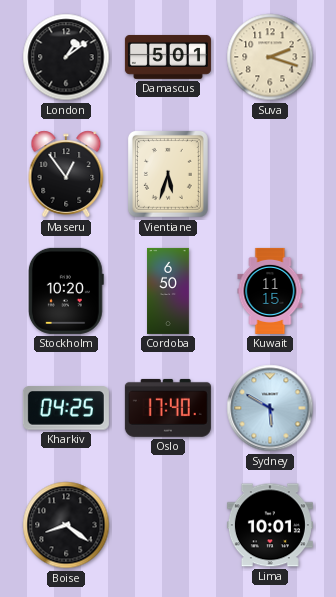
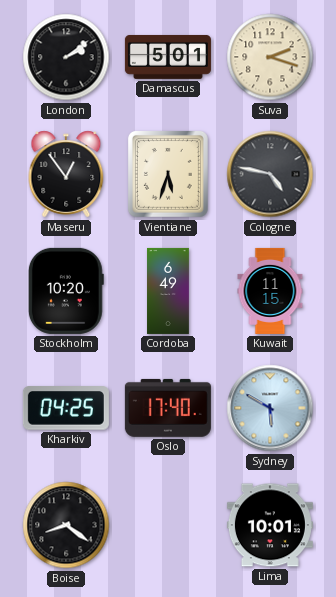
London: 1:09 -> 2:09
Cologne: none -> 4:47
Cordoba: 6:50 -> 6:49
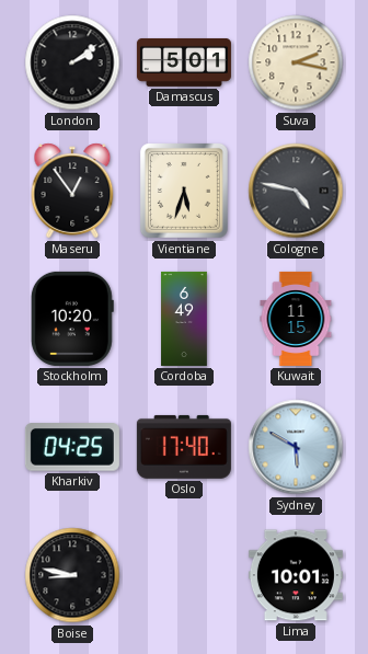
Suva: 2:18 -> 2:17
Boise: 8:21 -> 8:47
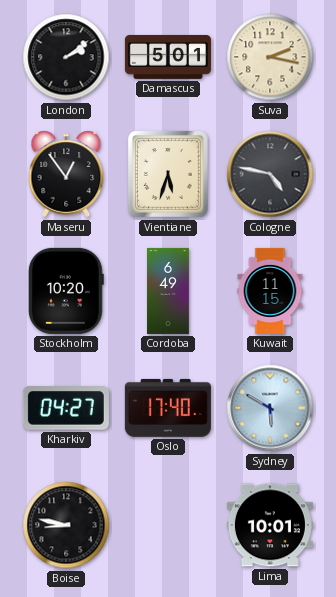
Kharkiv: 04:25 -> 04:27
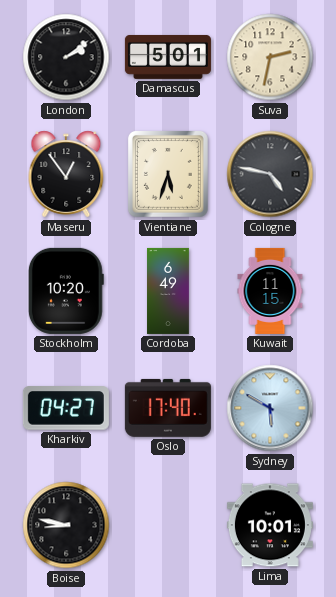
Suva: 2:17 -> 2:32
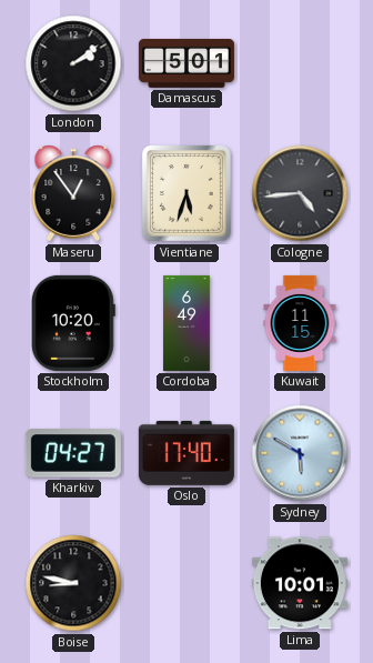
Suva: 2:32 -> none
Cologne: 4:47 -> 4:44
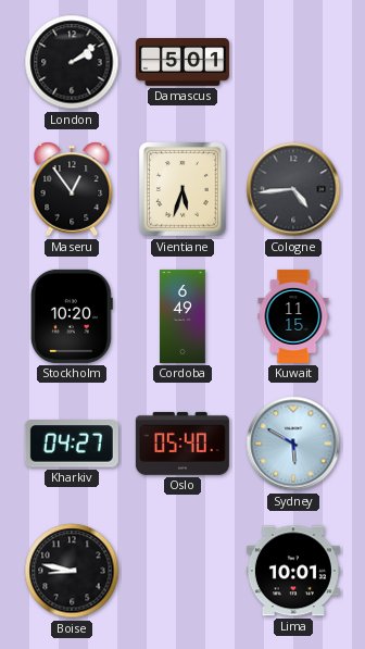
Oslo: 17:40 -> 05:40
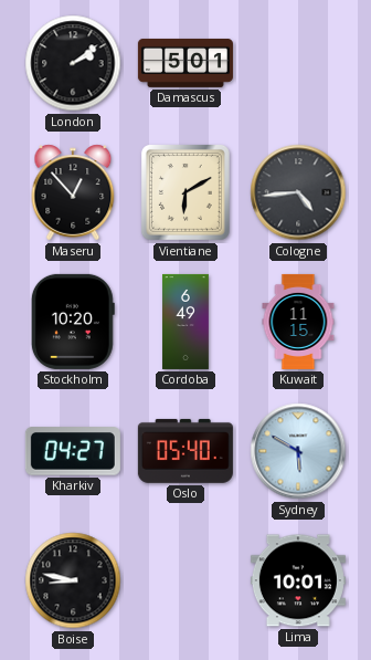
Maseru: 12:54 -> 12:53
Vientiane: 5:33 -> 6:10
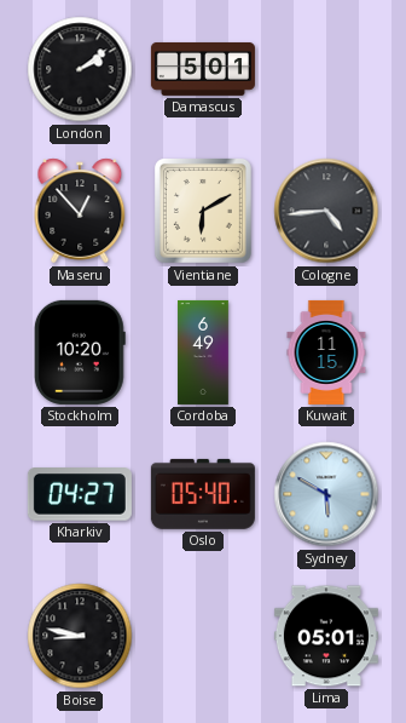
Lima: 10:01 -> 05:01
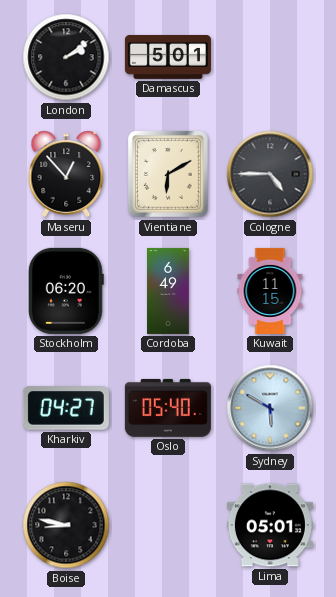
Cologne: 4:44 -> 4:45
Stockholm: 10:20 -> 06:20
